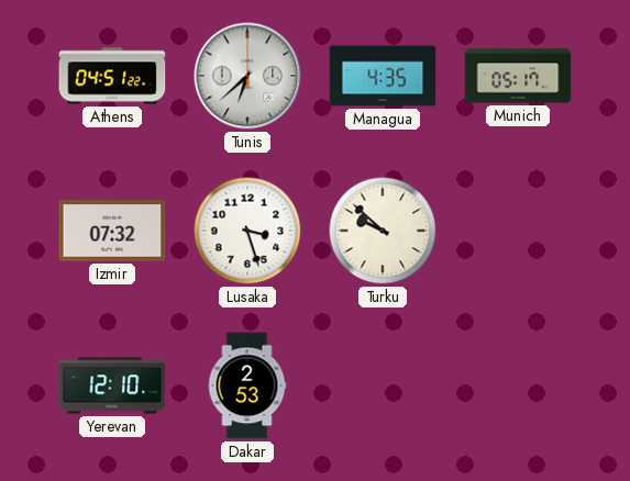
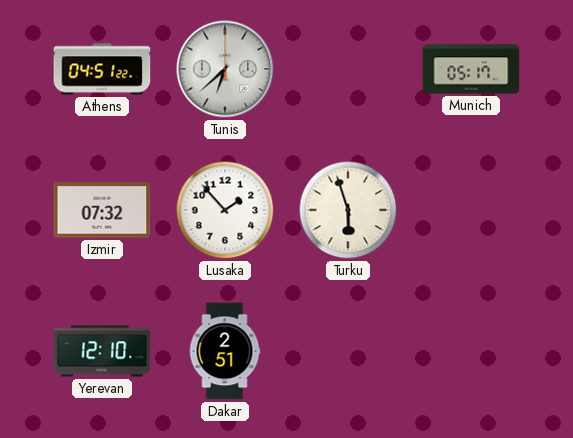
Managua: 4:35 -> none
Lusaka: 3:27 -> 1:53
Turku: 9:52 -> 5:57
Dakar: 2:53 -> 2:51
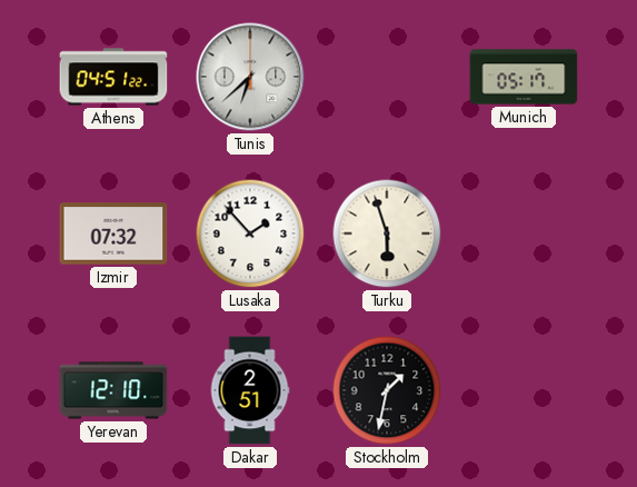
Stockholm: none -> 1:32
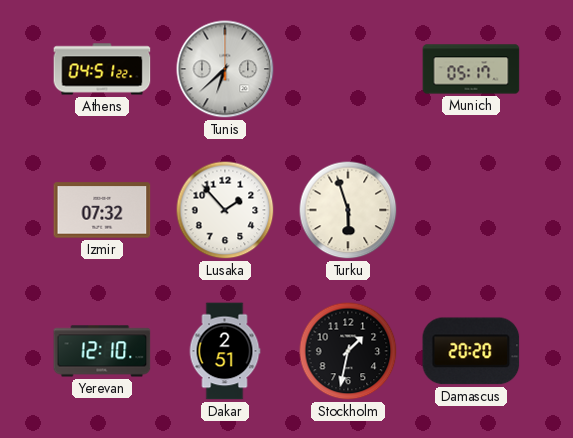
Damascus: none -> 20:20
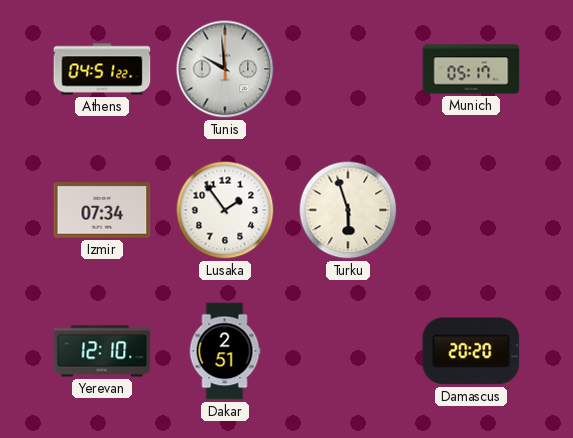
Tunis: 6:38 -> 9:59
Izmir: 07:32 -> 07:34
Lusaka: 1:53 -> 1:54
Stockholm: 1:32 -> none
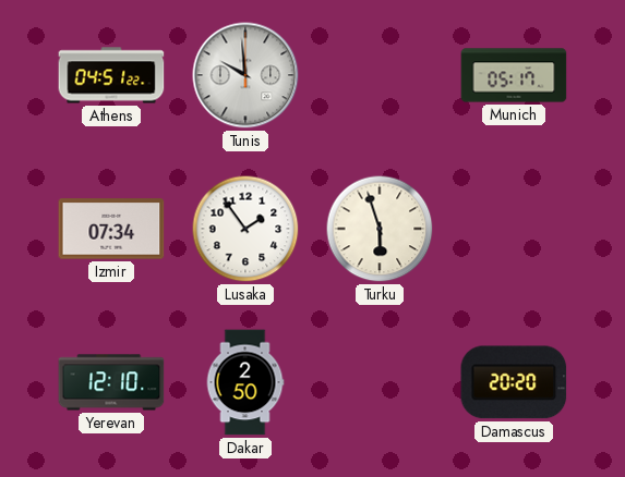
Dakar: 2:51 -> 2:50
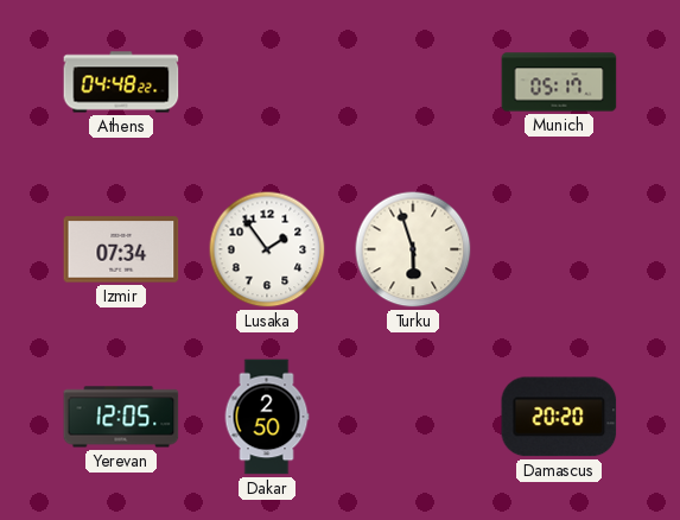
Athens: 04:51 -> 04:48
Tunis: 9:59 -> none
Yerevan: 12:10 -> 12:05
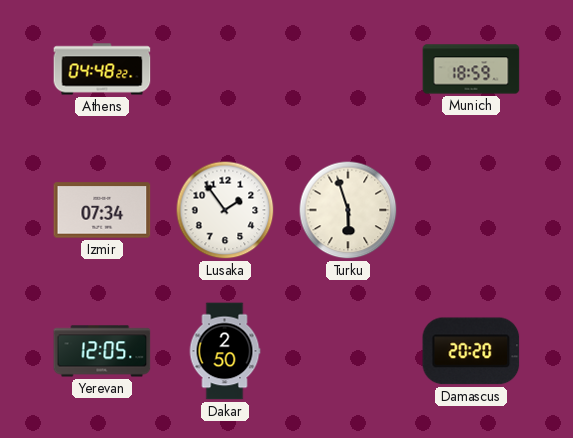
Munich: 05:17 -> 18:59
